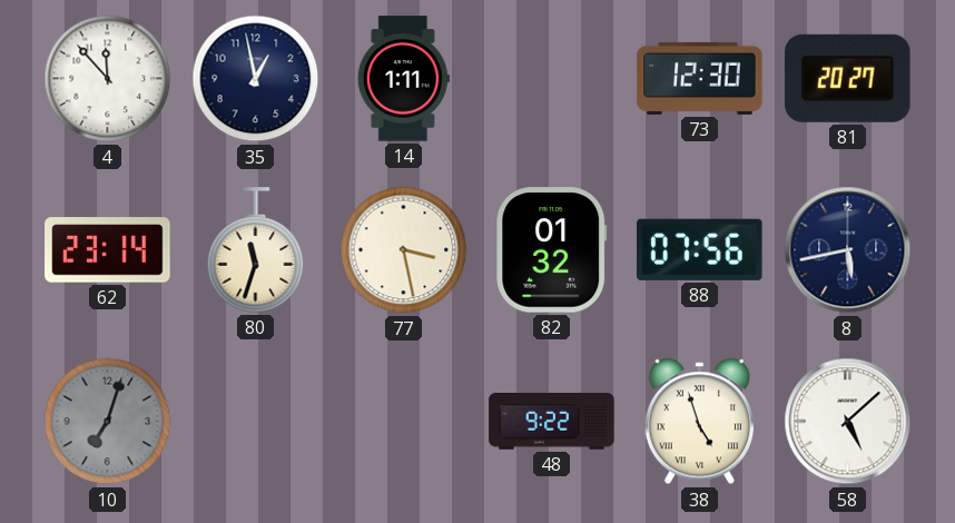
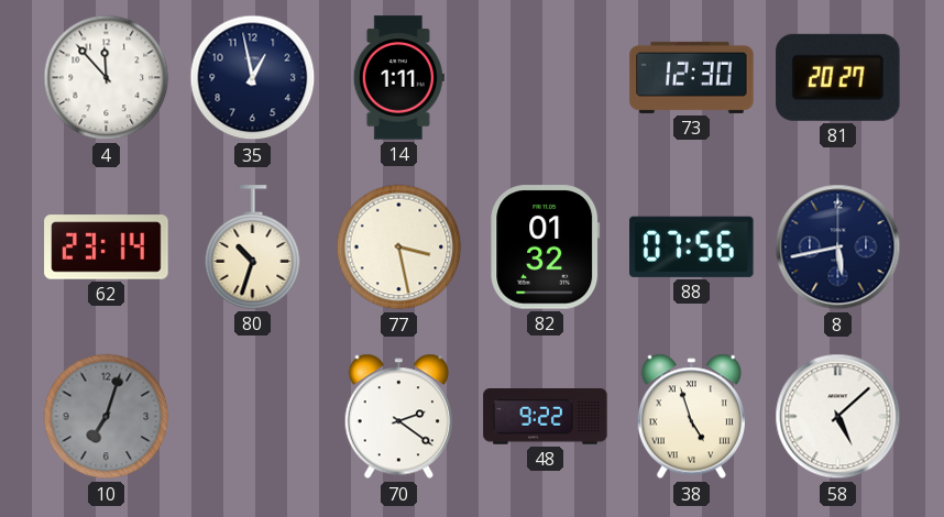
80: 11:33 -> 10:33
70: none -> 2:21
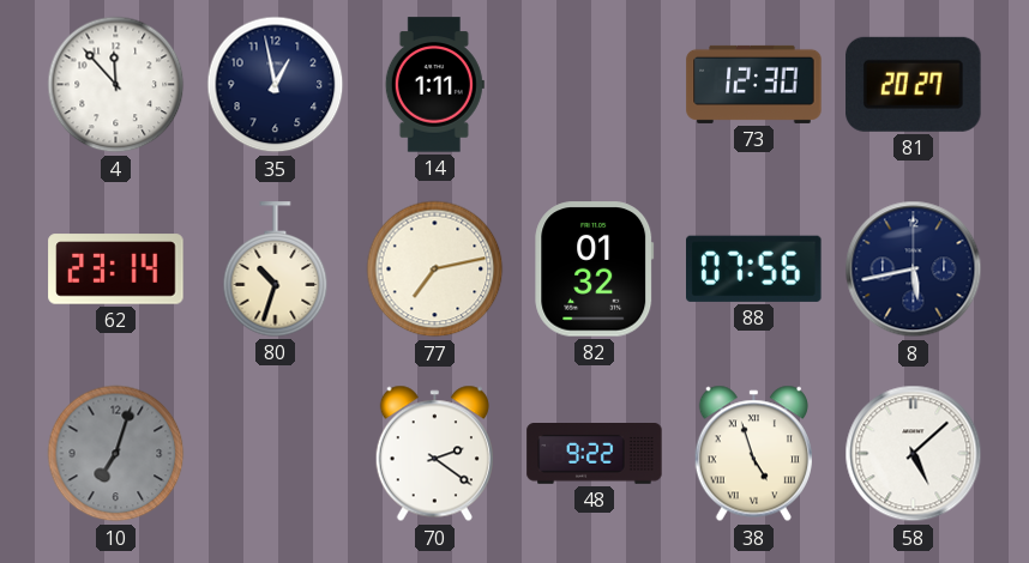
77: 3:28 -> 7:13
